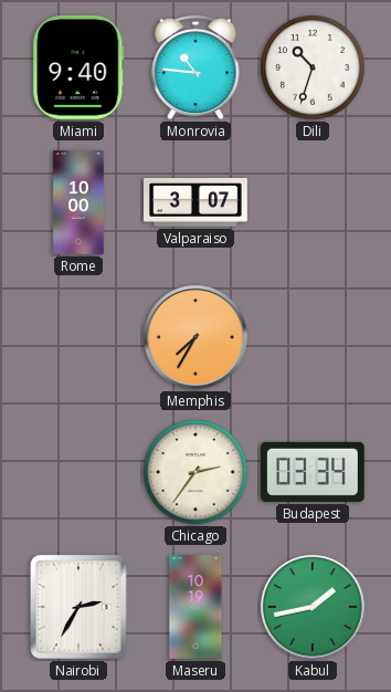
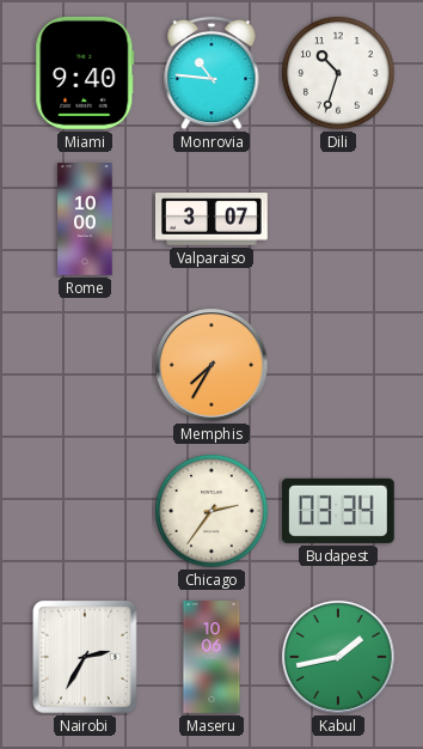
Maseru: 10:19 -> 10:06
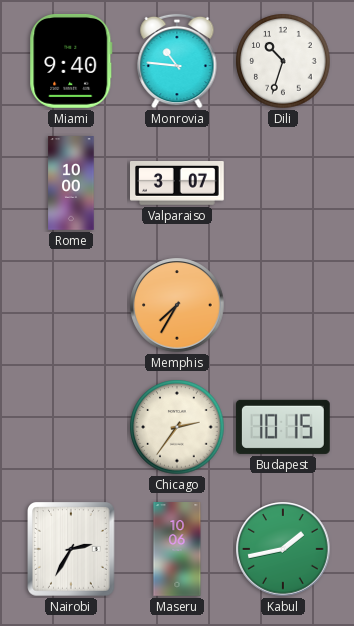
Budapest: 03:34 -> 10:15
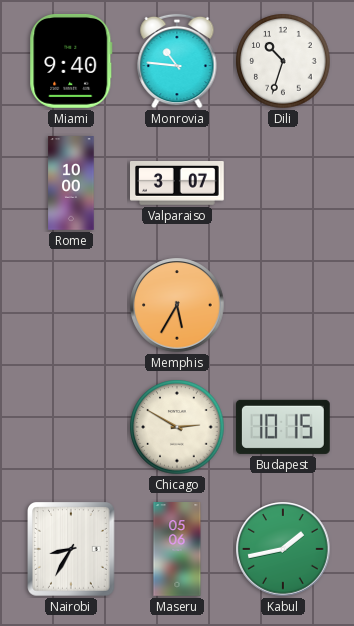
Memphis: 7:35 -> 5:35
Chicago: 2:36 -> 2:50
Nairobi: 2:35 -> 8:35
Maseru: 10:06 -> 05:06
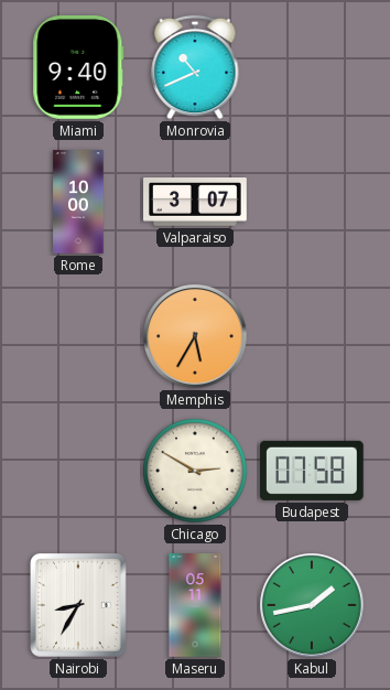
Monrovia: 10:46 -> 10:41
Dili: 10:33 -> none
Budapest: 10:15 -> 07:58
Maseru: 05:06 -> 05:11
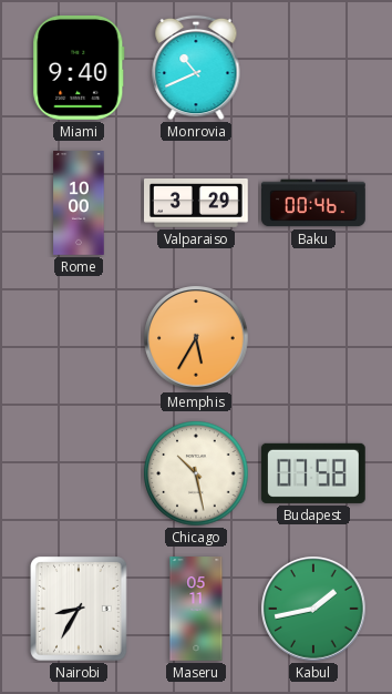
Valparaiso: 3:07 -> 3:29
Baku: none -> 00:46
Chicago: 2:50 -> 10:28
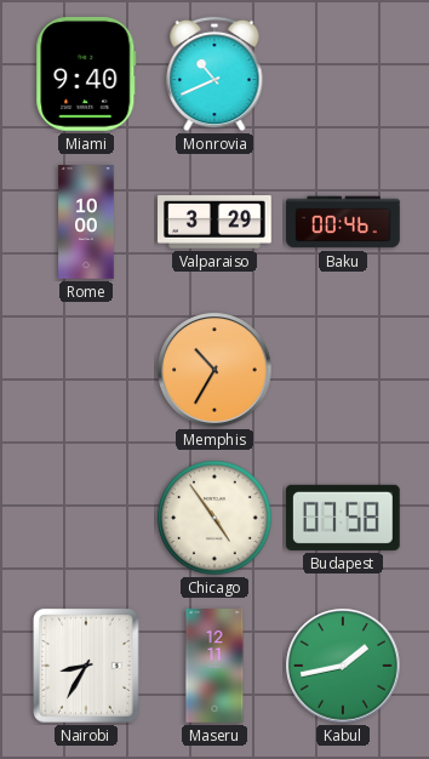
Memphis: 5:35 -> 10:35
Chicago: 10:28 -> 4:54
Maseru: 05:11 -> 12:11
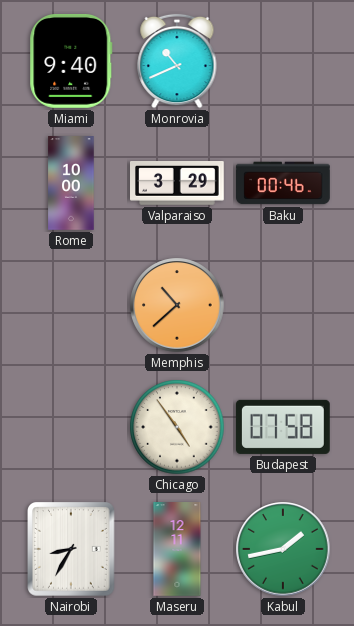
Memphis: 10:35 -> 10:38
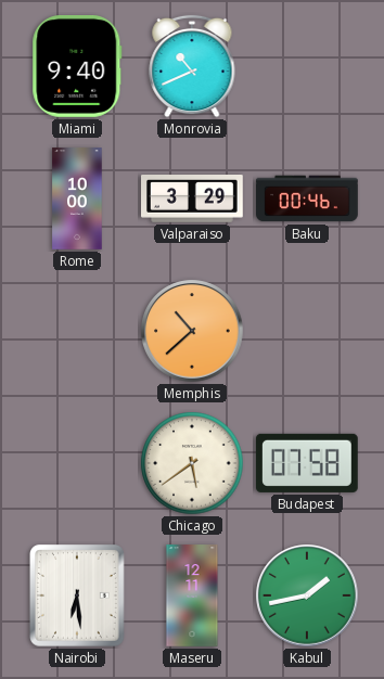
Chicago: 4:54 -> 5:39
Nairobi: 8:35 -> 6:29
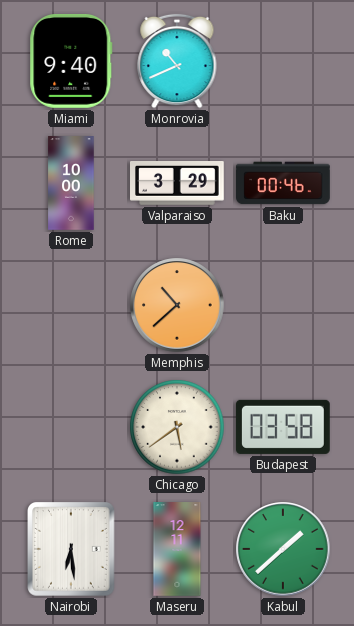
Budapest: 07:58 -> 03:58
Kabul: 1:43 -> 1:38
